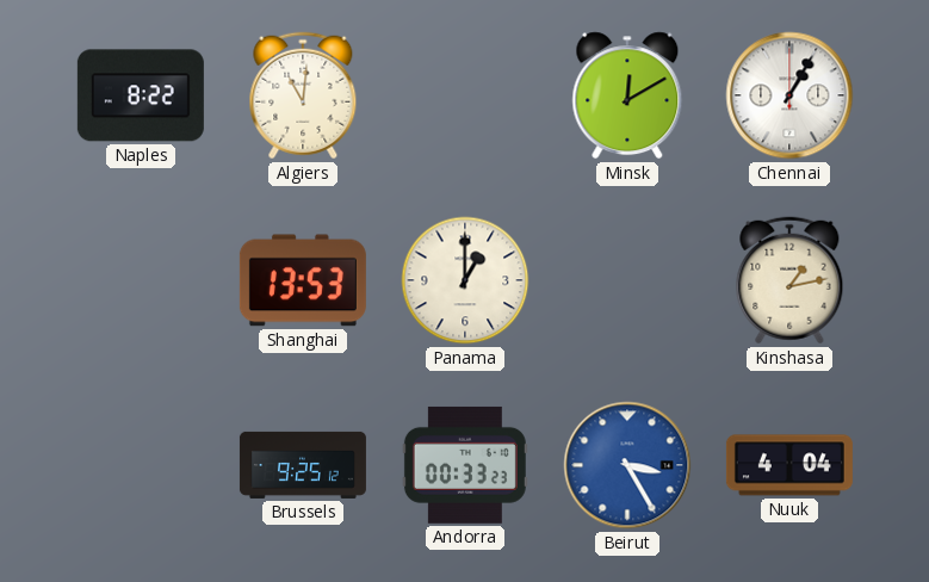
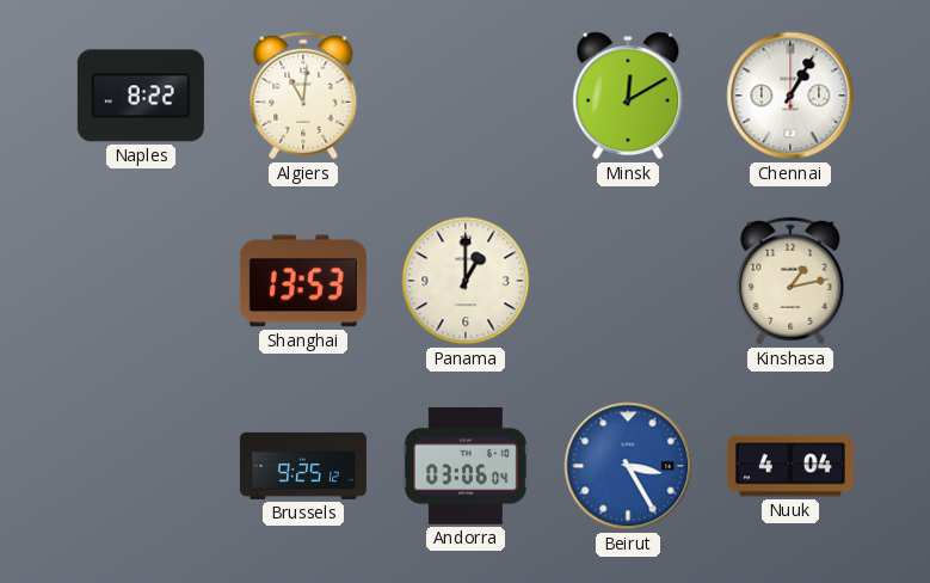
Andorra: 00:33 -> 03:06
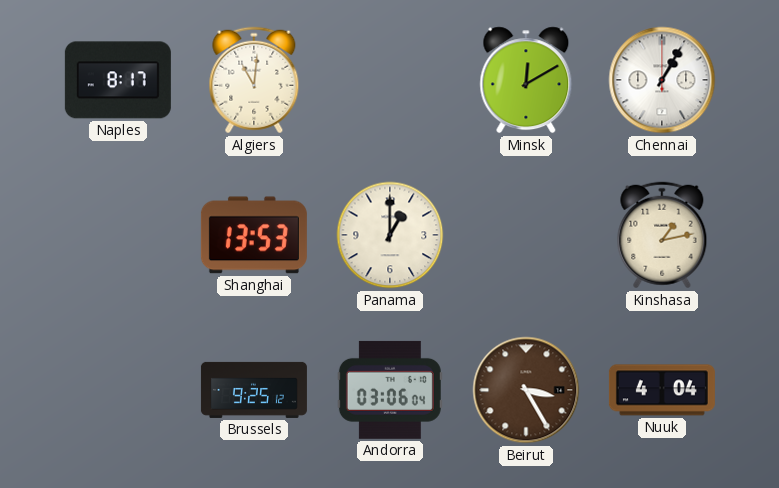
Naples: 8:22 -> 8:17
Beirut dial: blue -> brown
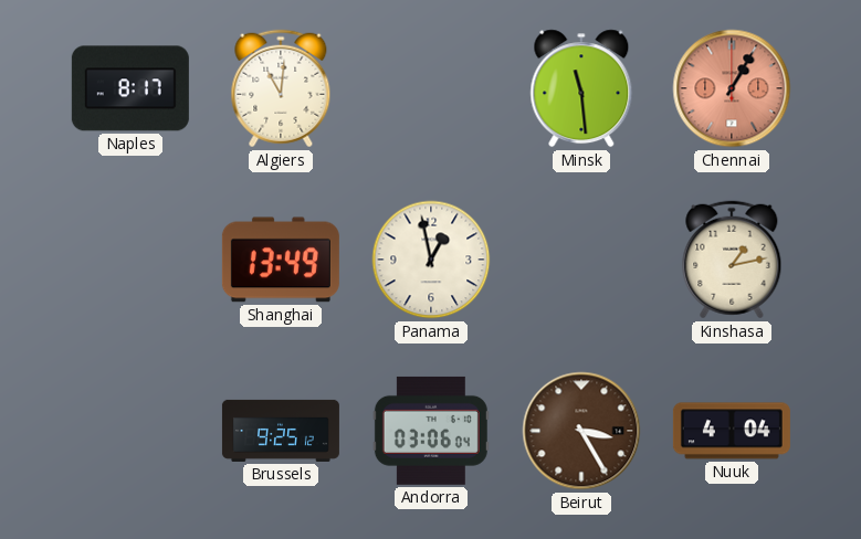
Minsk: 12:10 -> 11:29
Chennai dial: white -> salmon
Shanghai: 13:53 -> 13:49
Panama: 1:00 -> 12:58
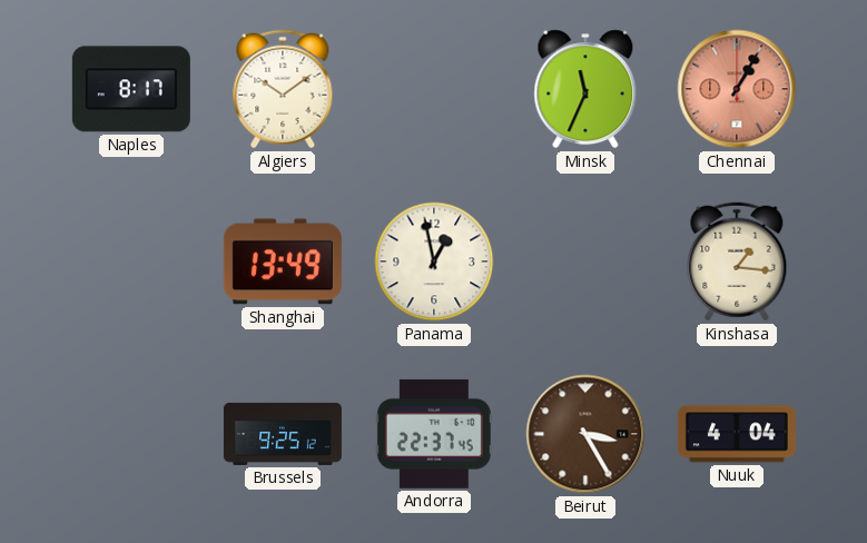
Algiers: 11:01 -> 10:09
Minsk: 11:29 -> 11:34
Kinshasa: 1:13 -> 1:16
Andorra: 03:06 -> 22:37
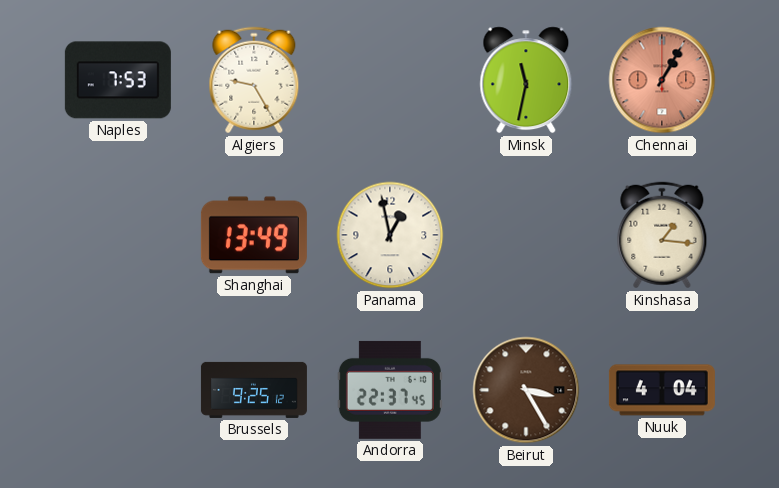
Naples: 8:17 -> 7:53
Algiers: 10:09 -> 9:25
Minsk: 11:34 -> 11:32
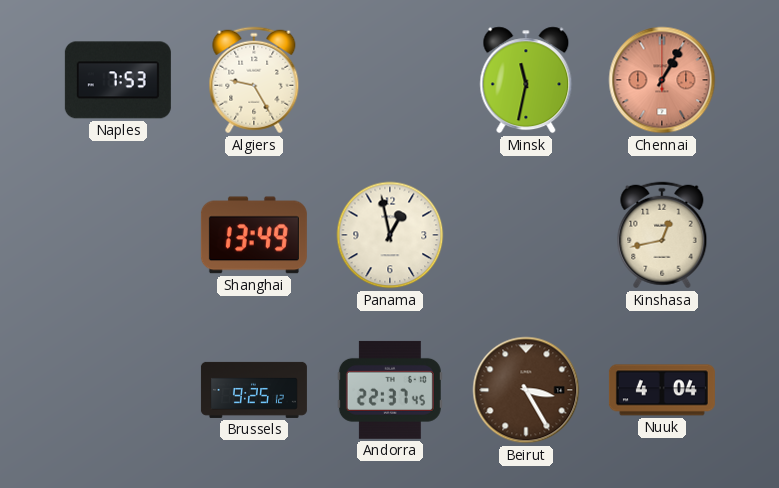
Kinshasa: 1:16 -> 12:43
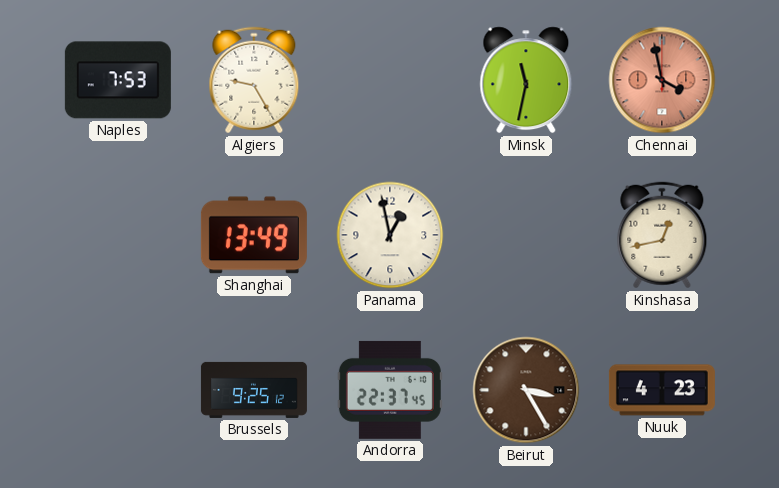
Chennai: 1:05 -> 3:58
Nuuk: 4:04 -> 4:23
